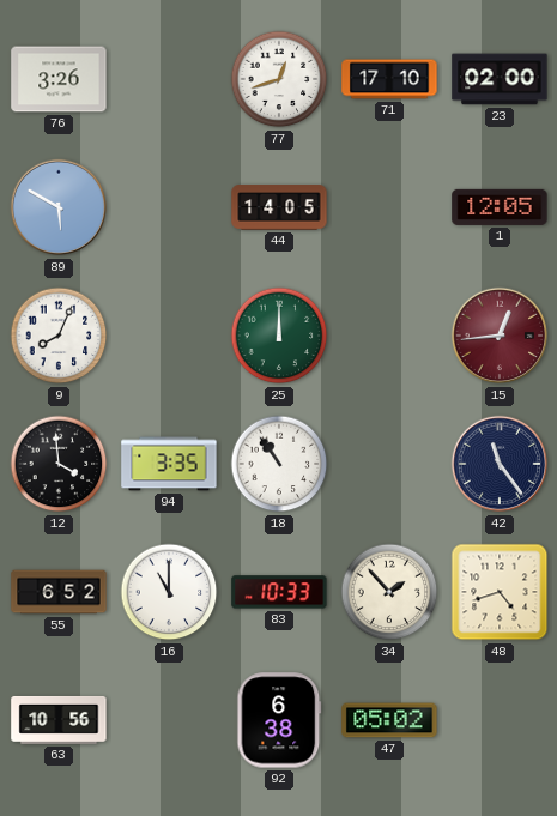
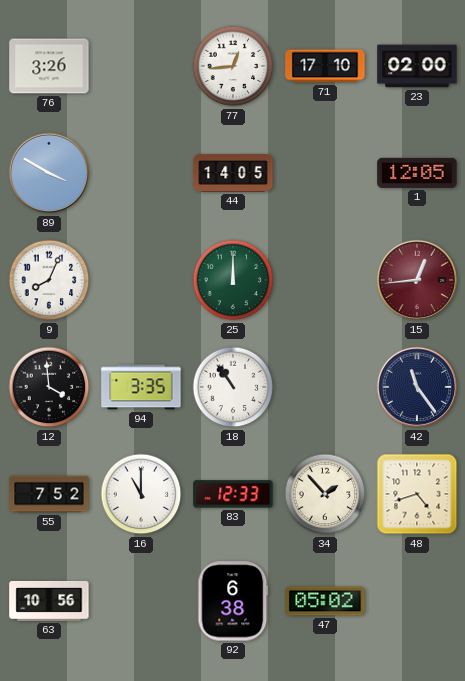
77: 12:42 -> 12:44
89: 5:50 -> 3:50
55: 6:52 -> 7:52
83: 10:33 -> 12:33
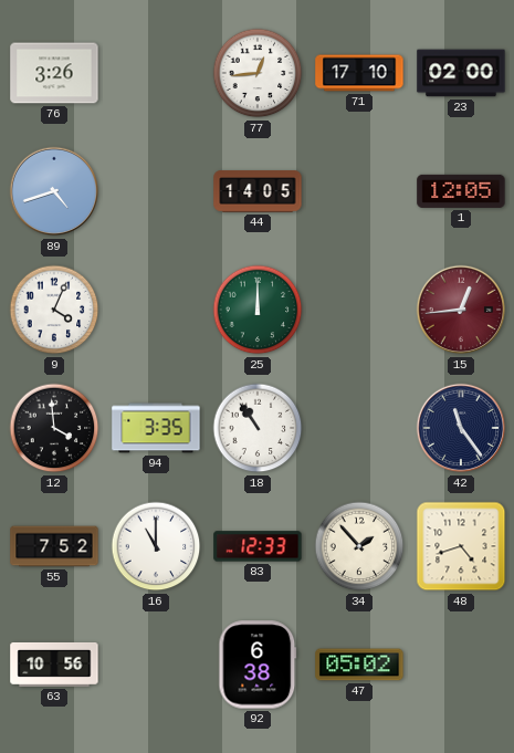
89: 3:50 -> 4:42
9: 8:04 -> 4:04
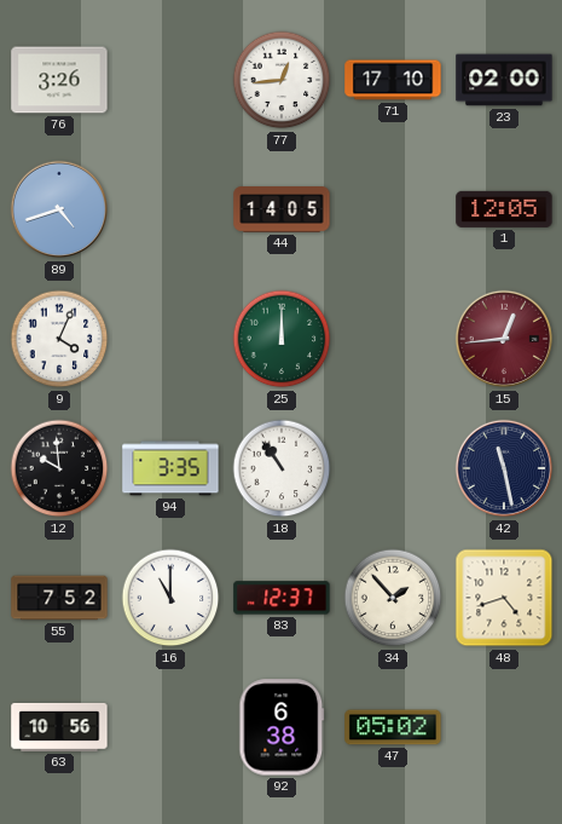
12: 3:59 -> 9:59
42: 11:24 -> 11:28
83: 12:33 -> 12:37
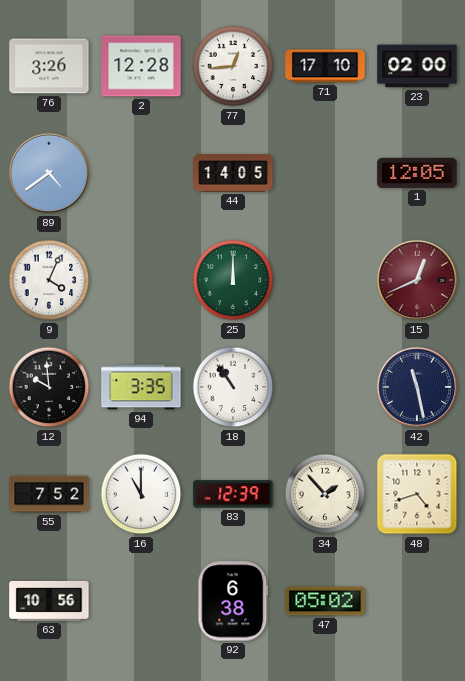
2: none -> 12:28
89: 4:42 -> 4:39
15: 12:44 -> 12:41
83: 12:37 -> 12:39
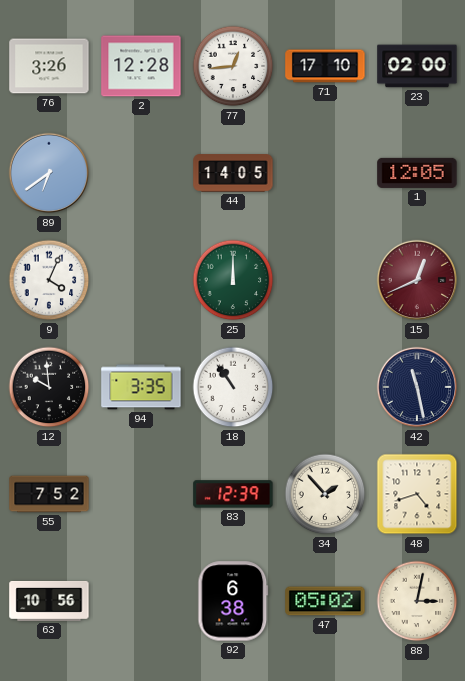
89: 4:39 -> 6:39
16: 11:00 -> none
88: none -> 3:02
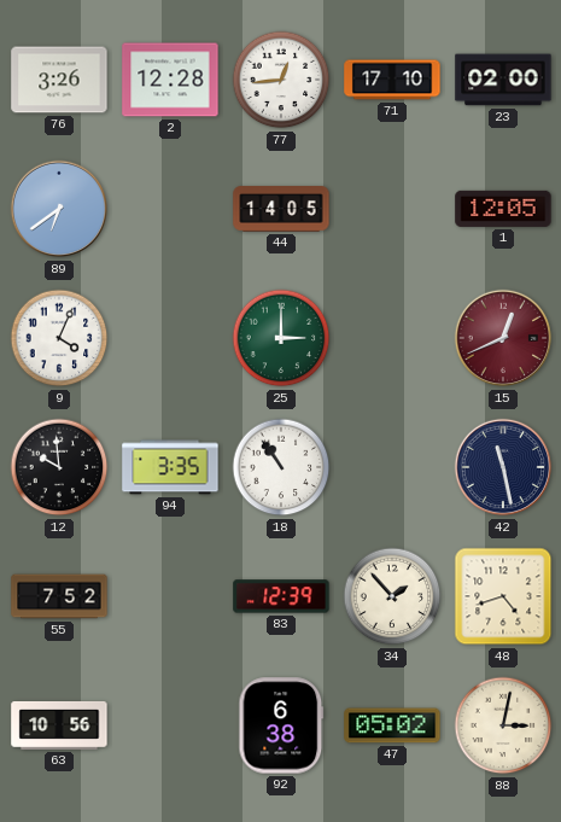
25: 12:00 -> 3:00
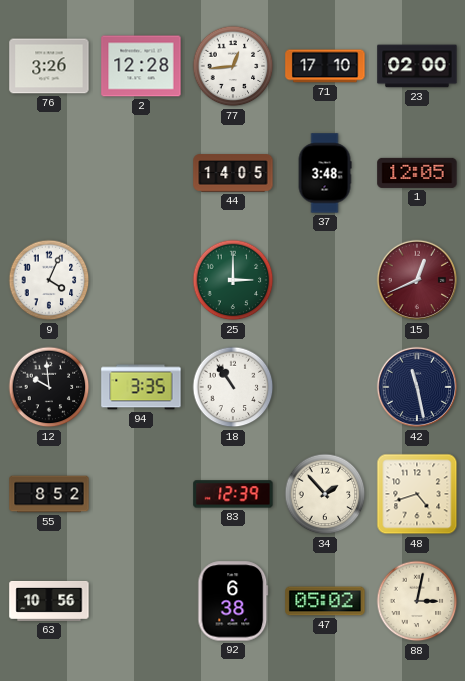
89: 6:39 -> none
37: none -> 3:48
55: 7:52 -> 8:52
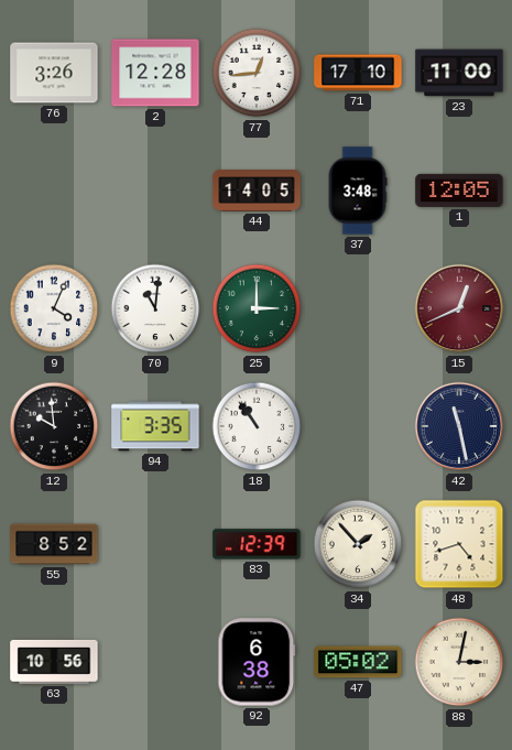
23: 02:00 -> 11:00
70: none -> 11:01
